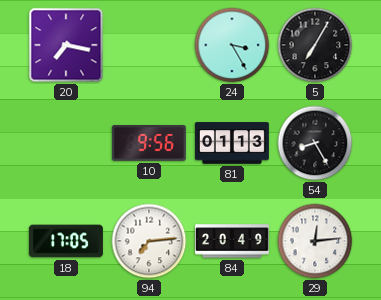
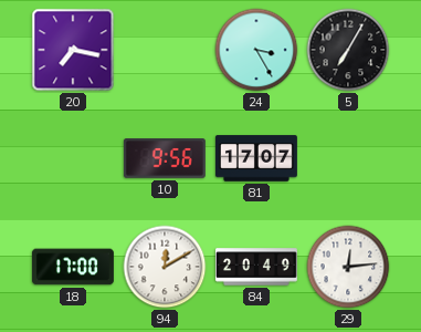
81: 01:13 -> 17:07
54: 8:25 -> none
18: 17:05 -> 17:00
94: 7:14 -> 12:10
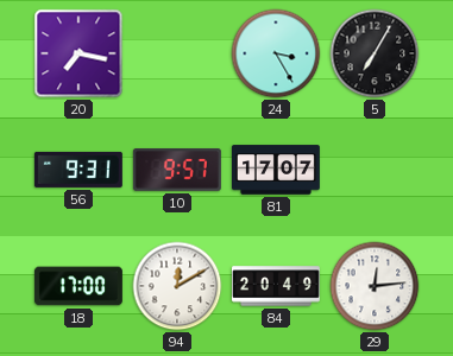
56: none -> 9:31
10: 9:56 -> 9:57
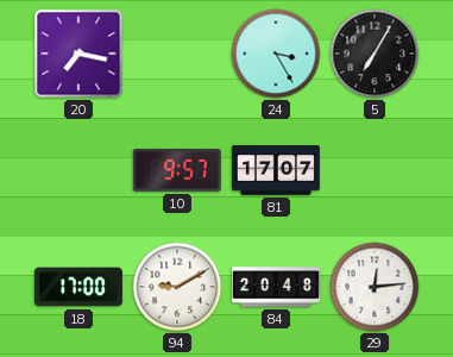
56: 9:31 -> none
94: 12:10 -> 9:10
84: 20:49 -> 20:48
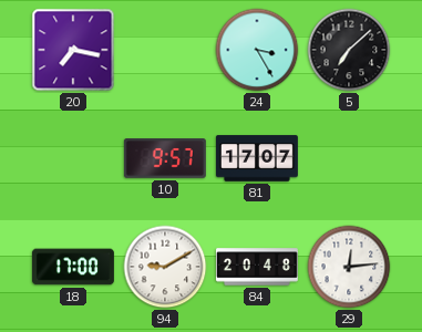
5: 7:05 -> 7:08
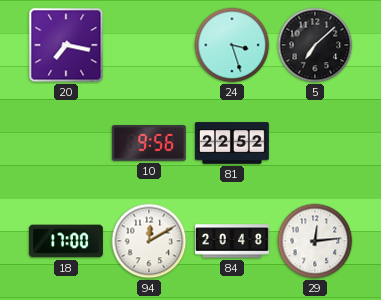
24: 3:25 -> 3:27
10: 9:57 -> 9:56
81: 17:07 -> 22:52
94: 9:10 -> 12:10
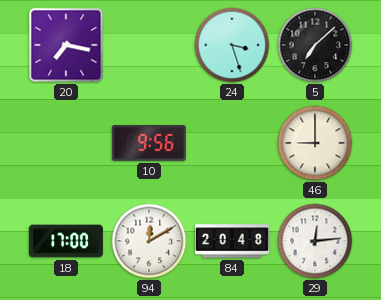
81: 22:52 -> none
46: none -> 9:00
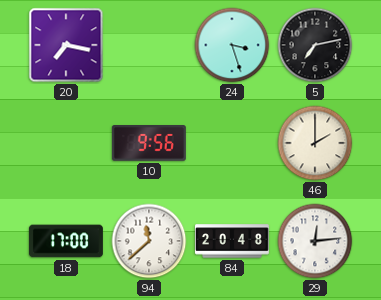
5: 7:08 -> 7:13
46: 9:00 -> 2:00
94: 12:10 -> 11:38
